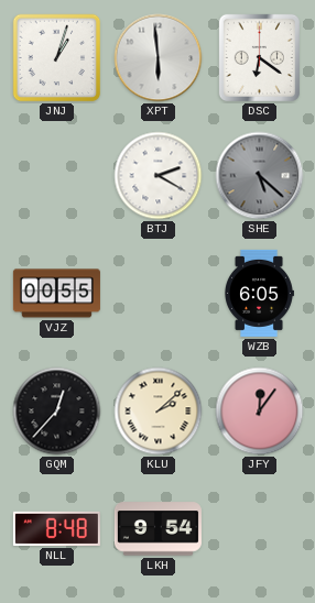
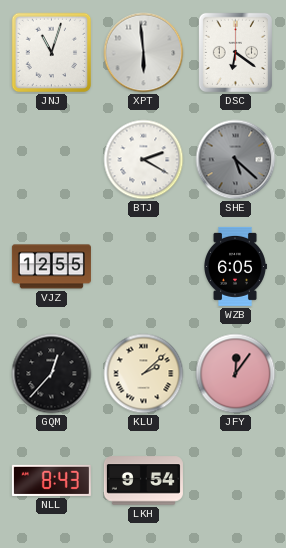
JNJ: 1:03 -> 11:03
VJZ: 00:55 -> 12:55
NLL: 8:48 -> 8:43
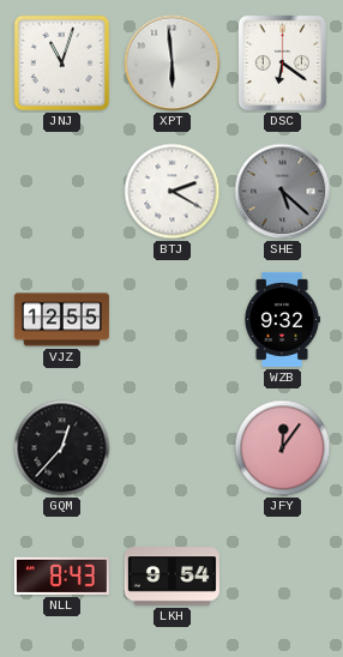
WZB: 6:05 -> 9:32
KLU: 2:08 -> none
